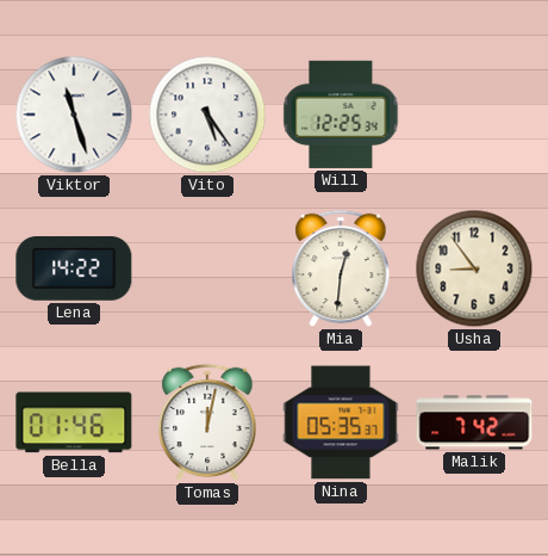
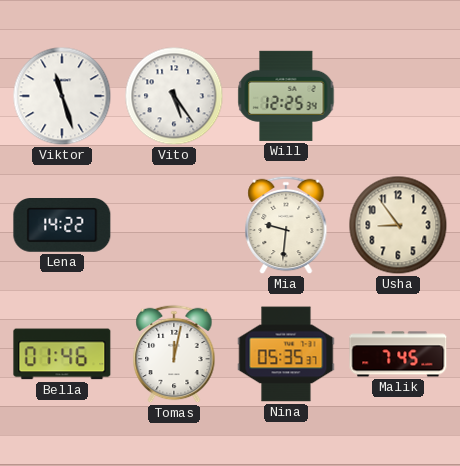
Mia: 12:31 -> 9:31
Malik: 7:42 -> 7:45
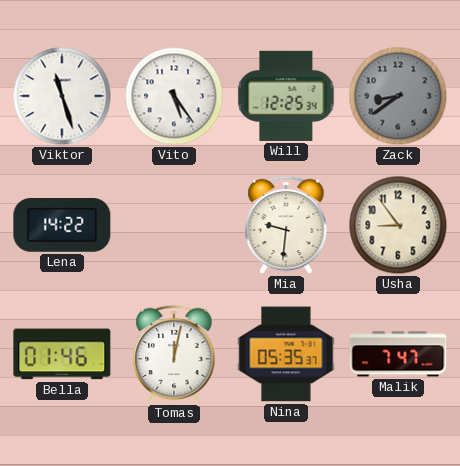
Zack: none -> 8:39
Malik: 7:45 -> 7:47
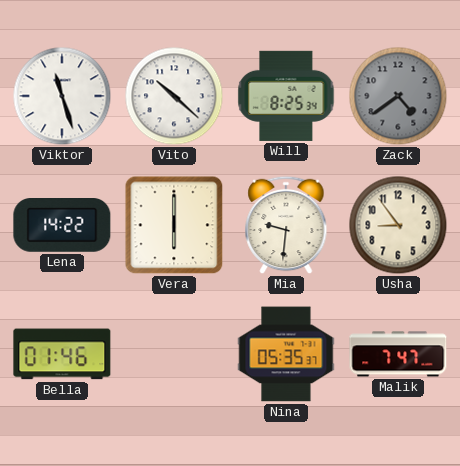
Vito: 5:24 -> 10:22
Will: 12:25 -> 8:25
Zack: 8:39 -> 4:39
Vera: none -> 6:00
Tomas: 12:02 -> none
